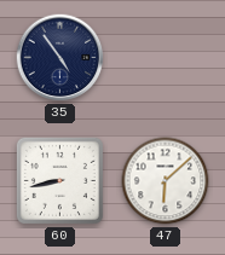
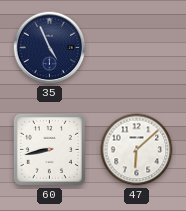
35: 4:54 -> 4:56
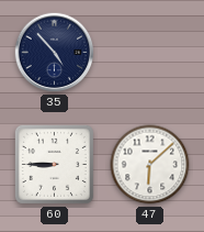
35: 4:56 -> 4:53
60: 8:43 -> 8:45
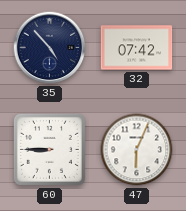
32: none -> 07:42
47: 6:08 -> 6:04
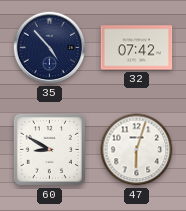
60: 8:45 -> 8:50
47: 6:04 -> 6:03
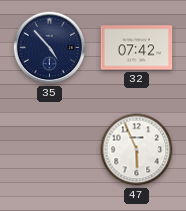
60: 8:50 -> none
47: 6:03 -> 5:56
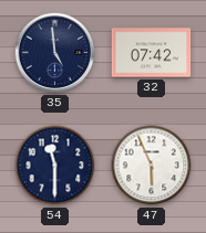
35: 4:53 -> 4:59
54: none -> 11:30
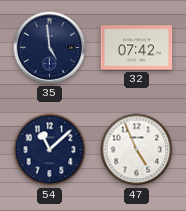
54: 11:30 -> 11:08
47: 5:56 -> 4:56
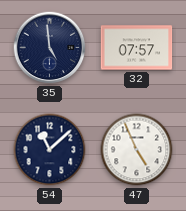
32: 07:42 -> 07:57
